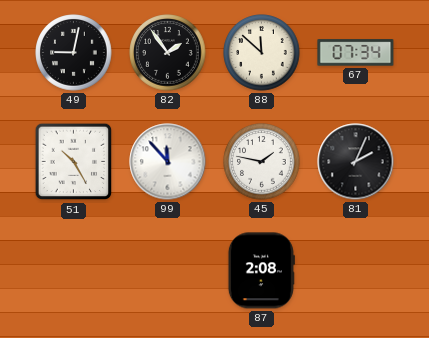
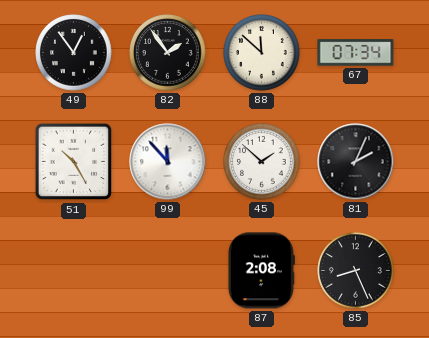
49: 9:02 -> 12:54
45: 1:47 -> 1:52
85: none -> 8:26
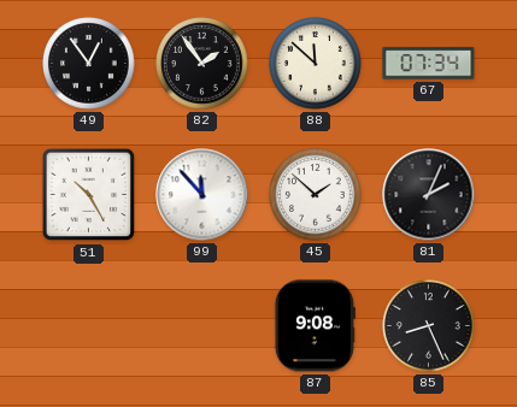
87: 2:08 -> 9:08
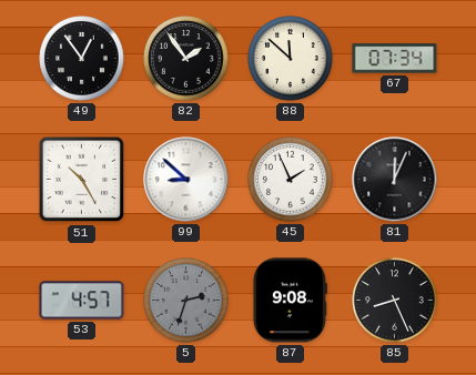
99: 11:53 -> 8:52
45: 1:52 -> 1:56
81: 2:04 -> 12:04
53: none -> 4:57
5: none -> 2:33
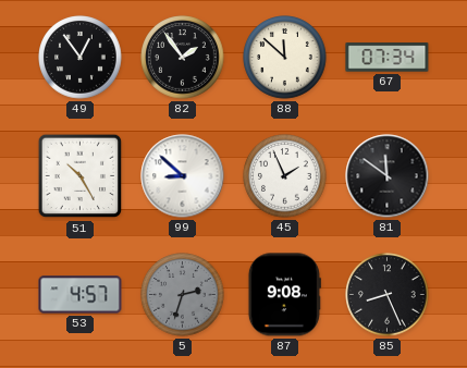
81: 12:04 -> 11:51
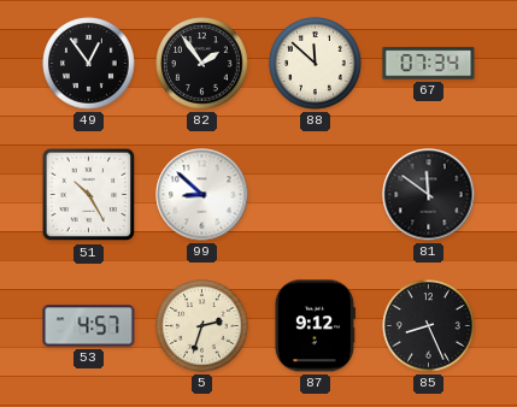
45: 1:56 -> none
5 dial: grey -> cream
87: 9:08 -> 9:12
